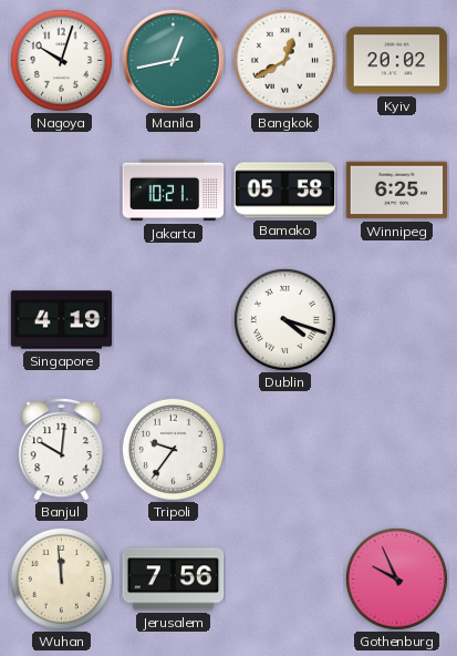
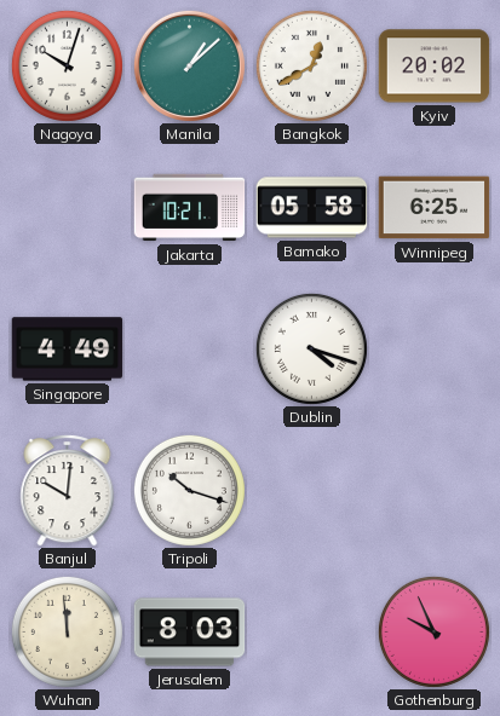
Manila: 12:43 -> 1:08
Singapore: 4:19 -> 4:49
Tripoli: 9:36 -> 10:18
Jerusalem: 7:56 -> 8:03
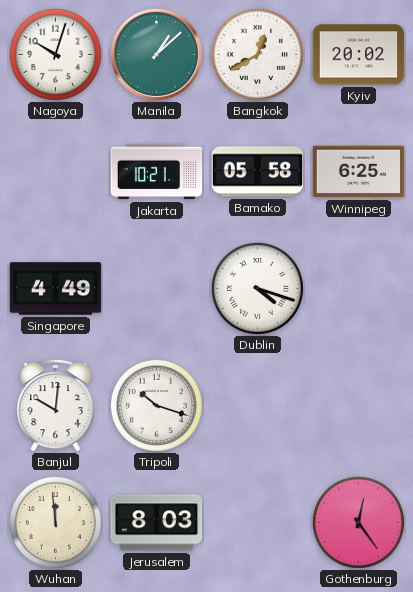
Gothenburg: 9:56 -> 12:24
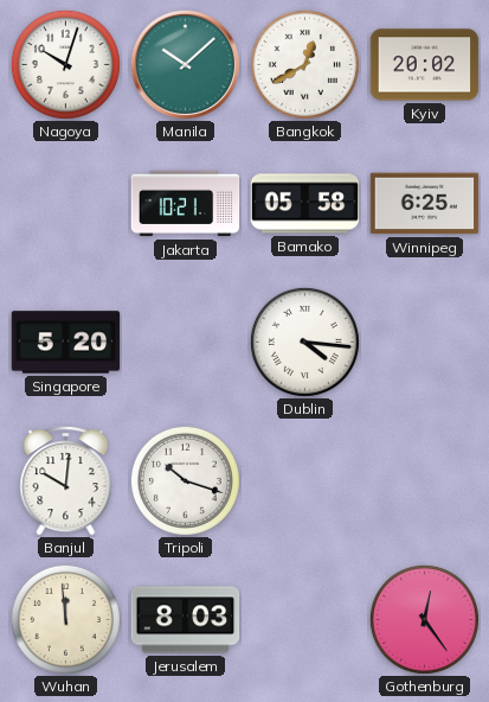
Manila: 1:08 -> 10:08
Singapore: 4:49 -> 5:20
Dublin: 4:18 -> 4:16
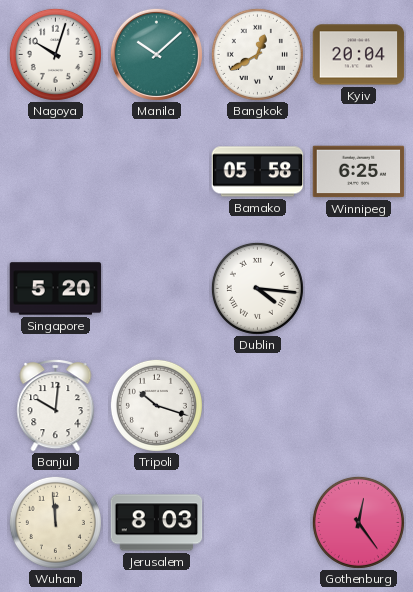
Kyiv: 20:02 -> 20:04
Jakarta: 10:21 -> none
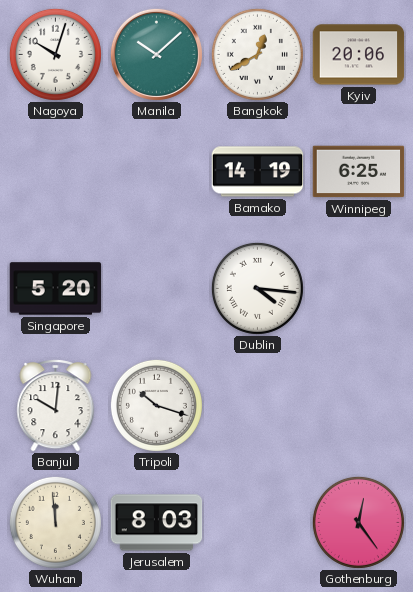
Kyiv: 20:04 -> 20:06
Bamako: 05:58 -> 14:19
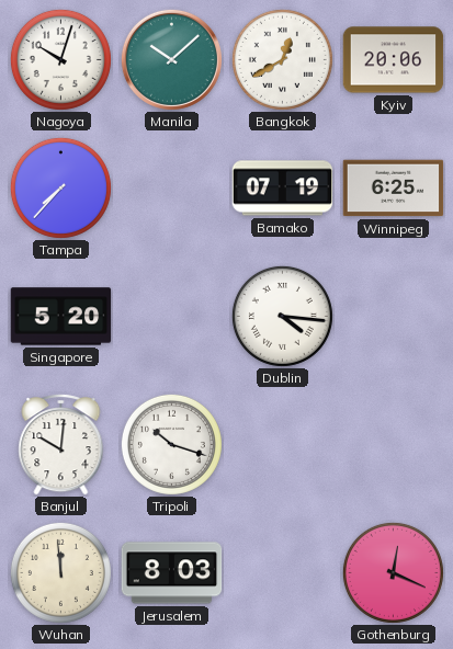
Tampa: none -> 7:37
Bamako: 14:19 -> 07:19
Gothenburg: 12:24 -> 12:19
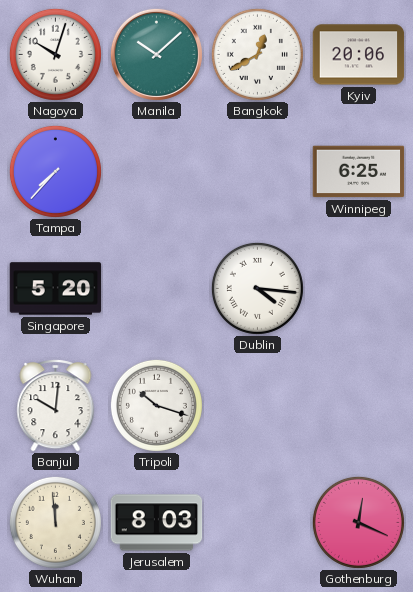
Bamako: 07:19 -> none
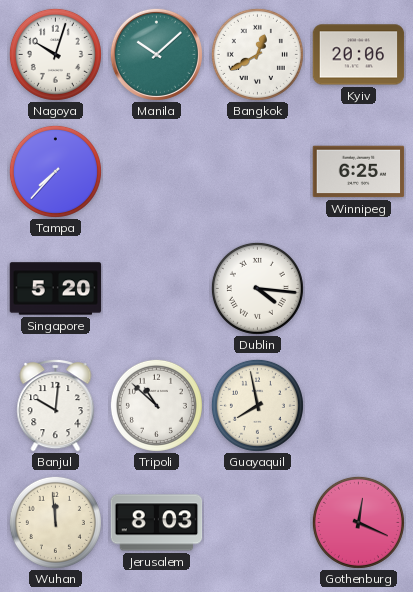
Tripoli: 10:18 -> 10:52
Guayaquil: none -> 7:58
